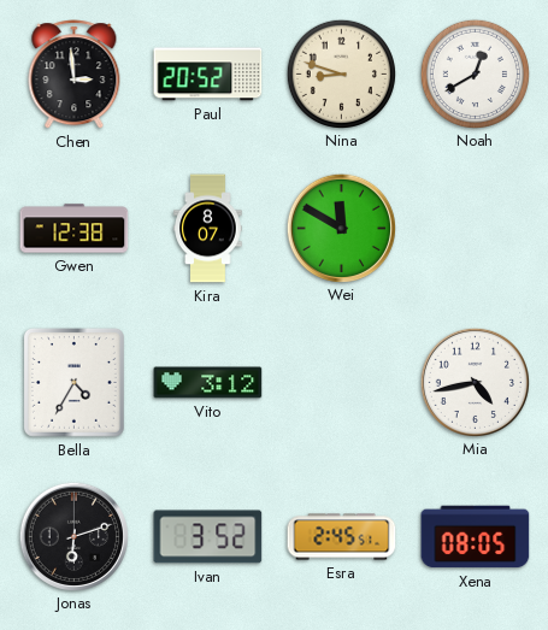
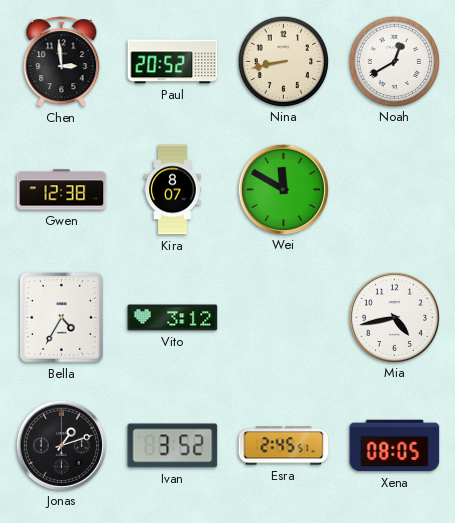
Nina: 8:48 -> 8:43
Jonas: 6:12 -> 1:12
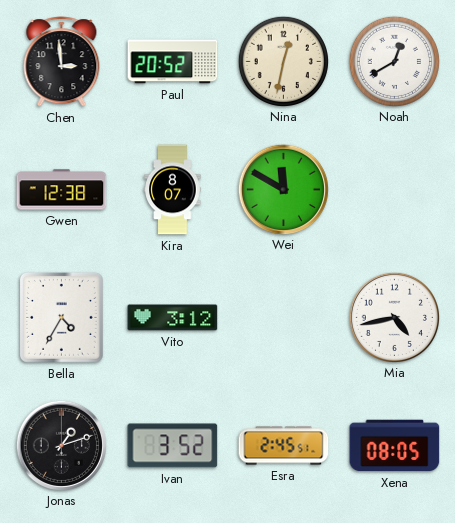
Nina: 8:43 -> 12:32
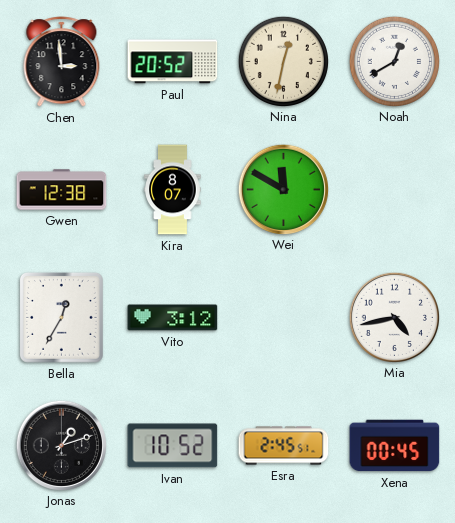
Bella: 4:35 -> 12:35
Ivan: 3:52 -> 10:52
Xena: 08:05 -> 00:45
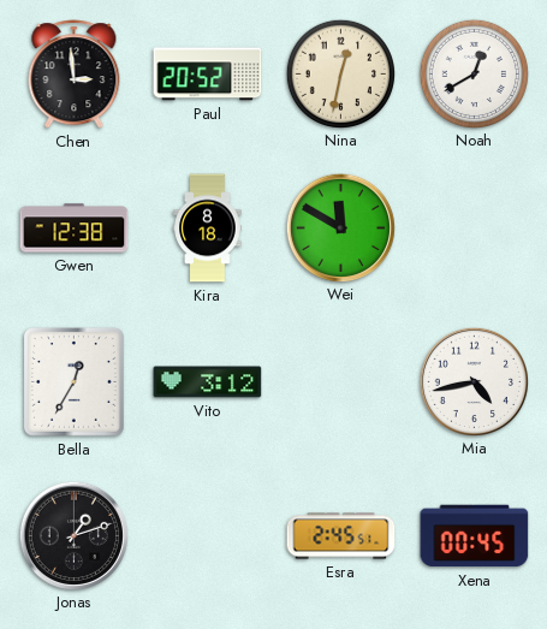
Kira: 8:07 -> 8:18
Ivan: 10:52 -> none
